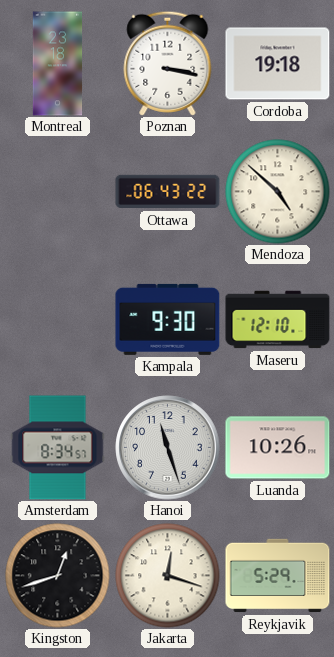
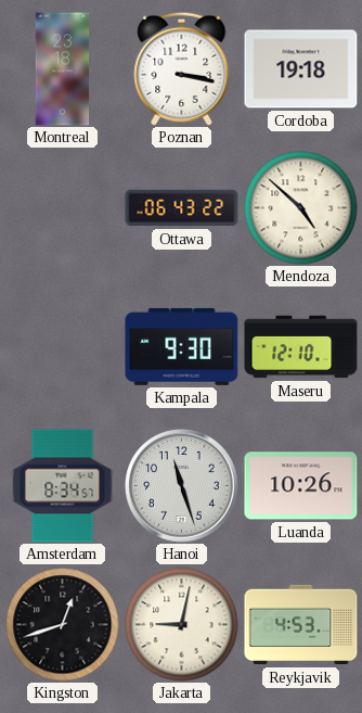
Jakarta: 12:18 -> 9:02
Reykjavik: 5:29 -> 4:53
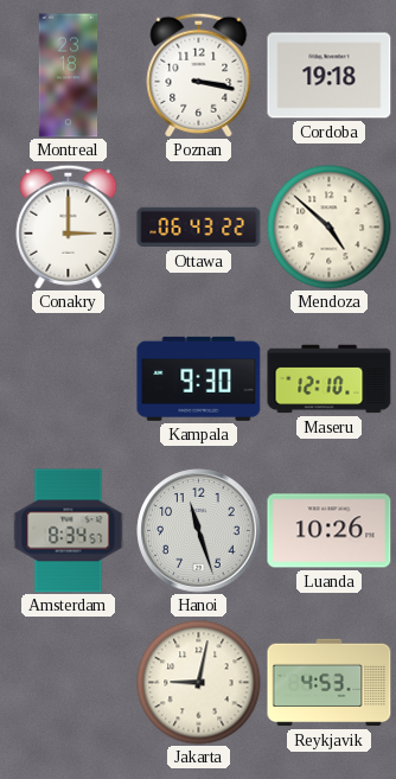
Conakry: none -> 3:00
Kingston: 12:42 -> none
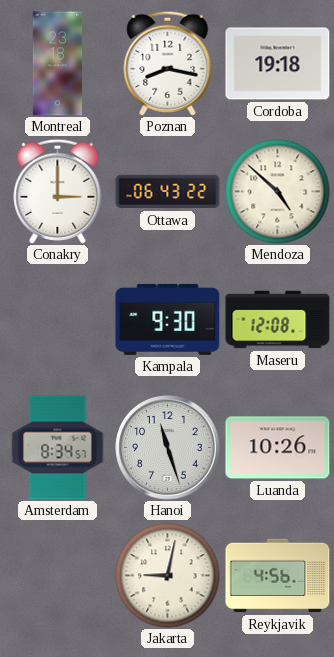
Poznan: 3:17 -> 8:17
Maseru: 12:10 -> 12:08
Reykjavik: 4:53 -> 4:56
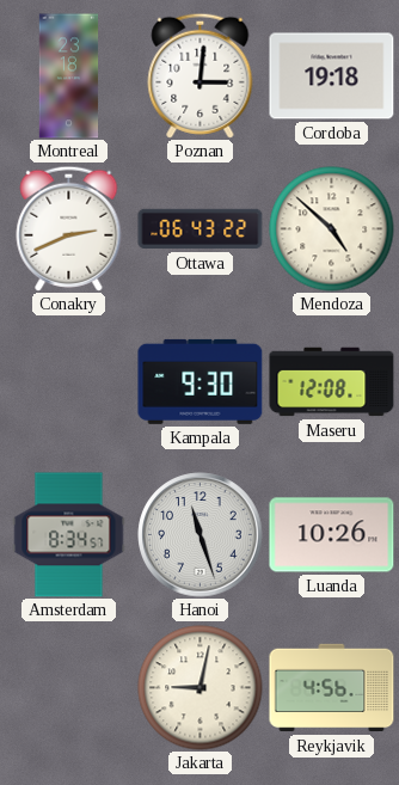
Poznan: 8:17 -> 3:01
Conakry: 3:00 -> 2:41
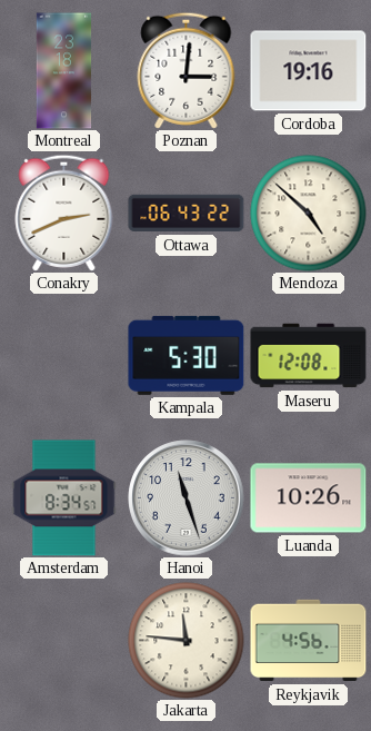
Cordoba: 19:18 -> 19:16
Kampala: 9:30 -> 5:30
Jakarta: 9:02 -> 11:46
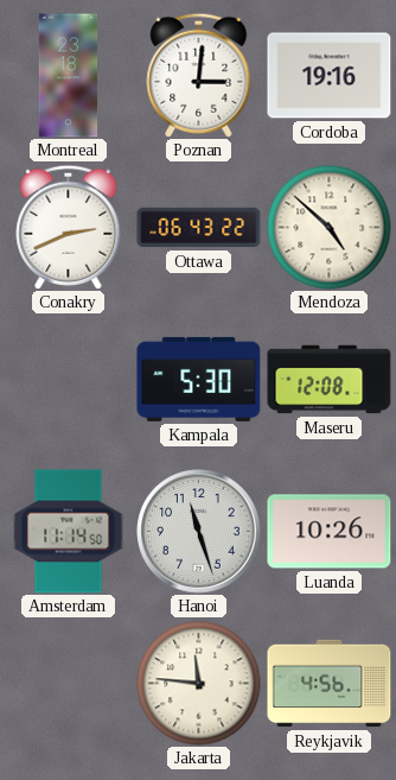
Amsterdam: 8:34 -> 11:14
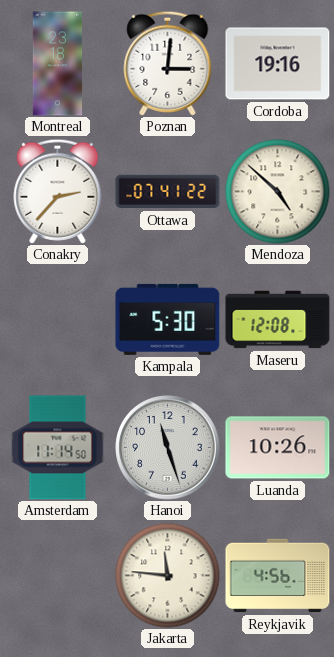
Conakry: 2:41 -> 2:37
Ottawa: 06:43 -> 07:41
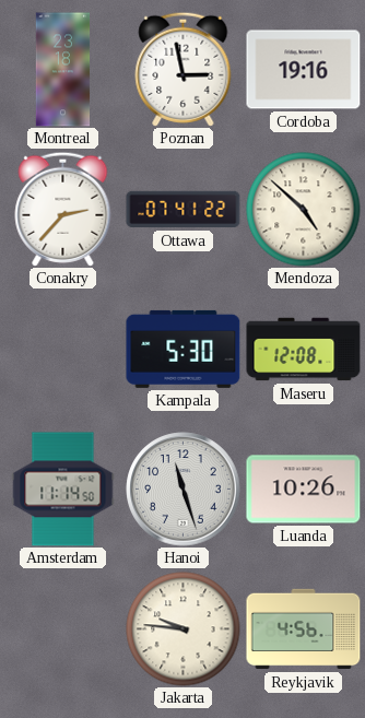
Poznan: 3:01 -> 2:58
Jakarta: 11:46 -> 9:46
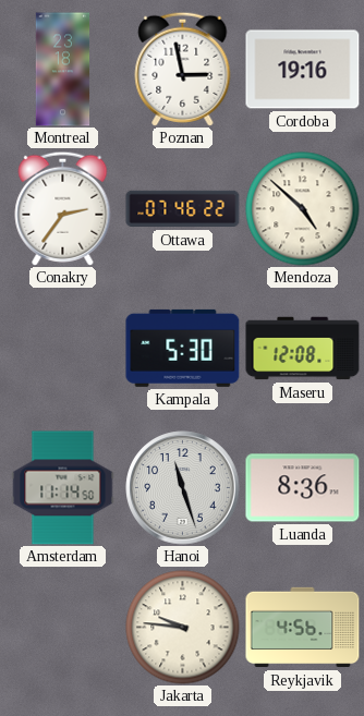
Conakry: 2:37 -> 2:36
Ottawa: 07:41 -> 07:46
Luanda: 10:26 -> 8:36
